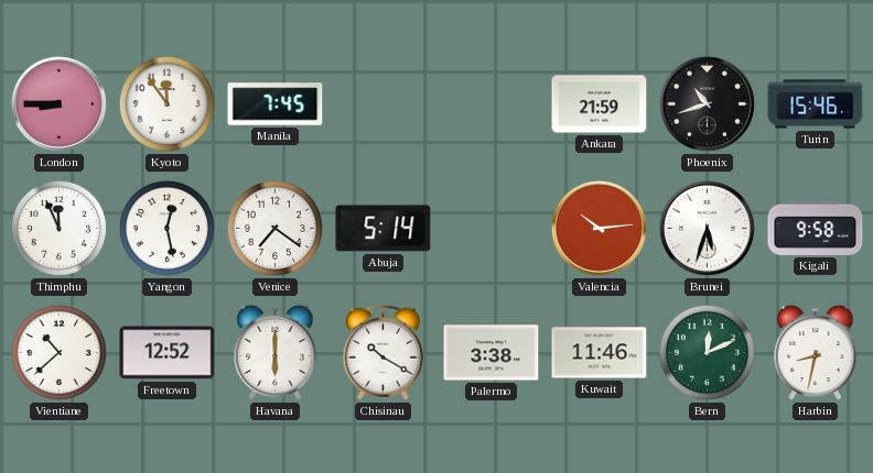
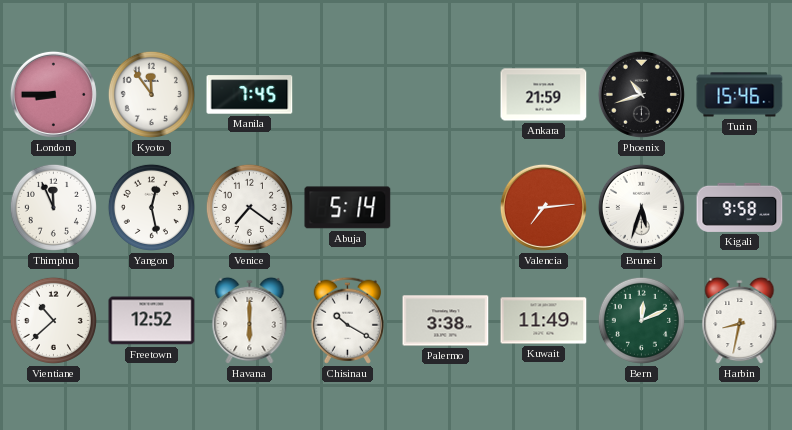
Valencia: 10:14 -> 7:14
Kuwait: 11:46 -> 11:49
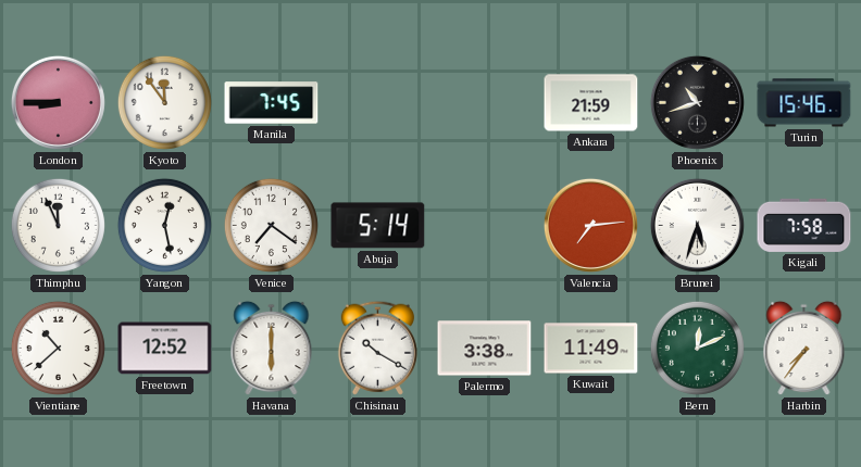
Kigali: 9:58 -> 7:58
Harbin: 8:32 -> 7:36
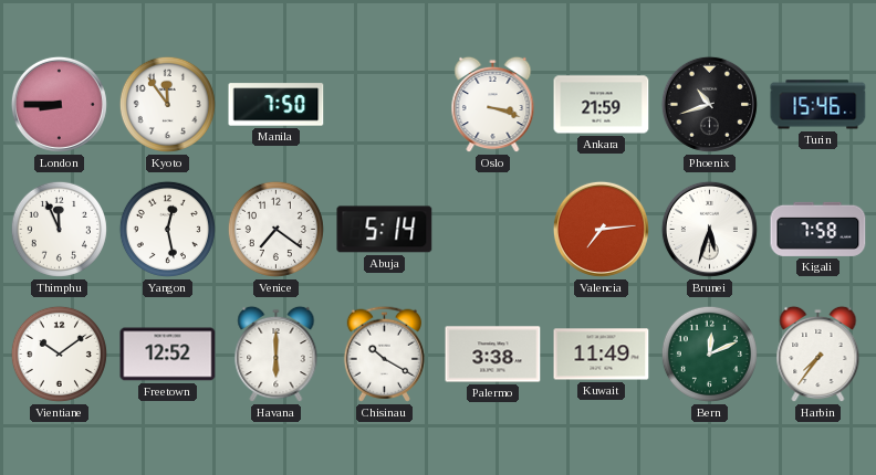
Manila: 7:45 -> 7:50
Oslo: none -> 3:18
Vientiane: 10:38 -> 10:09
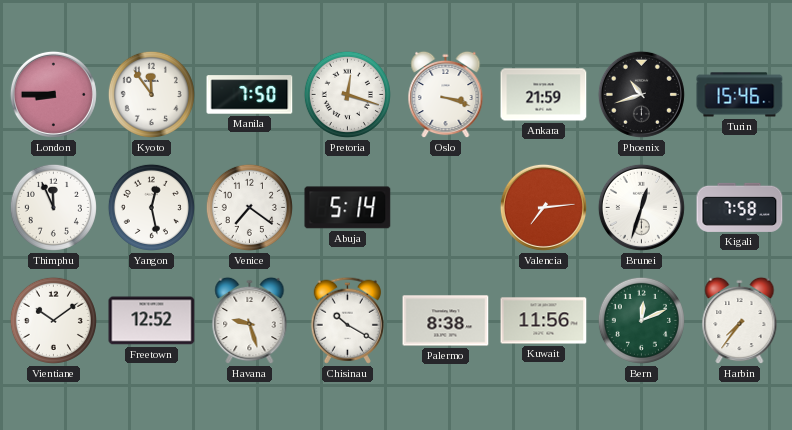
Pretoria: none -> 12:18
Brunei: 5:33 -> 12:33
Havana: 6:00 -> 9:27
Palermo: 3:38 -> 8:38
Kuwait: 11:49 -> 11:56
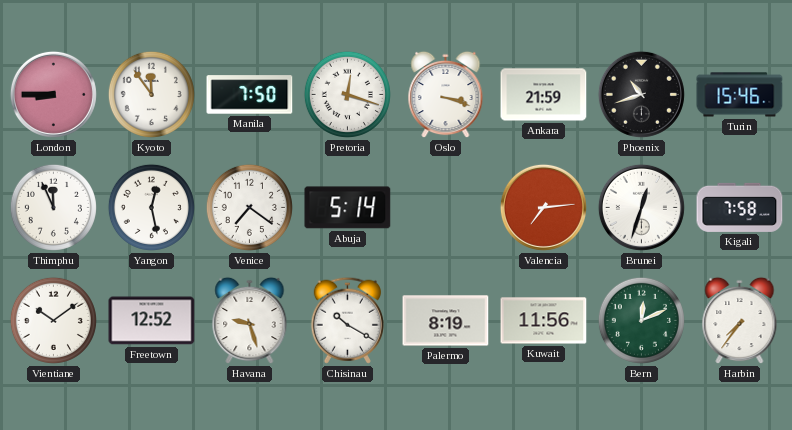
Palermo: 8:38 -> 8:19
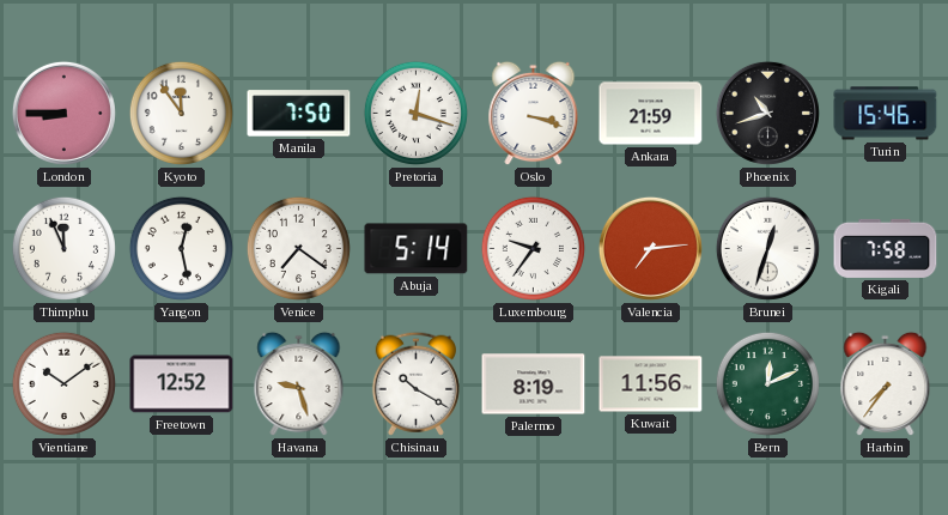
Luxembourg: none -> 9:36
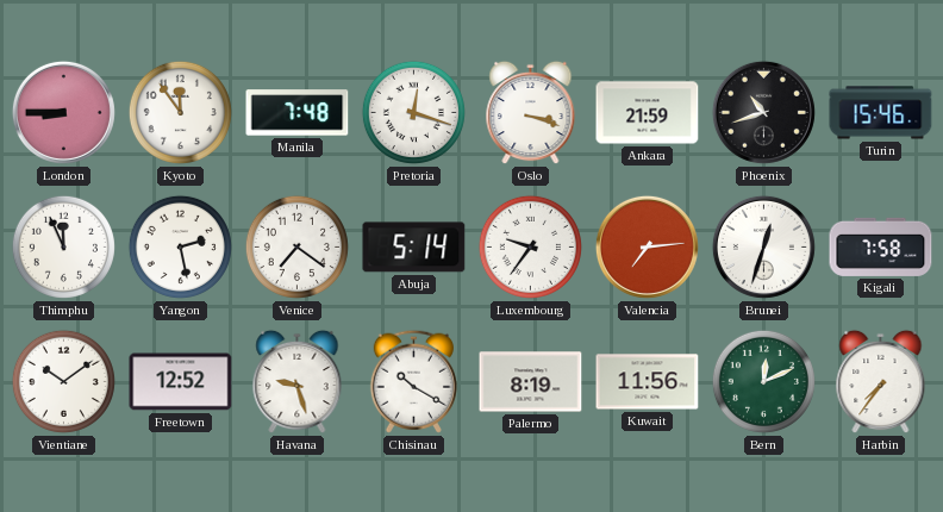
Manila: 7:50 -> 7:48
Yangon: 12:28 -> 2:28
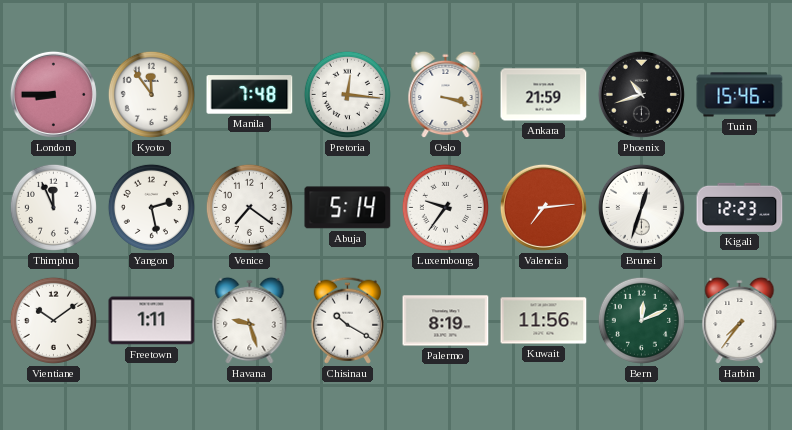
Pretoria: 12:18 -> 12:16
Kigali: 7:58 -> 12:23
Freetown: 12:52 -> 1:11
